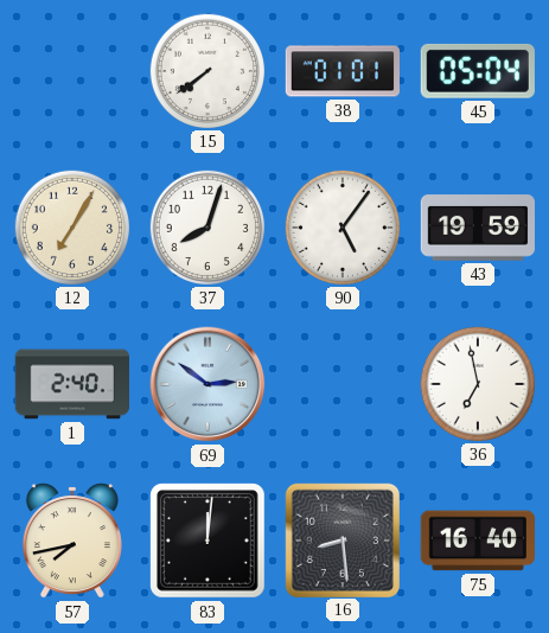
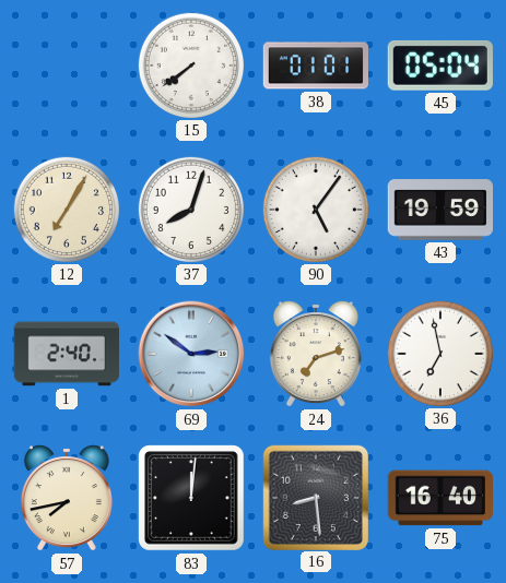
24: none -> 7:12
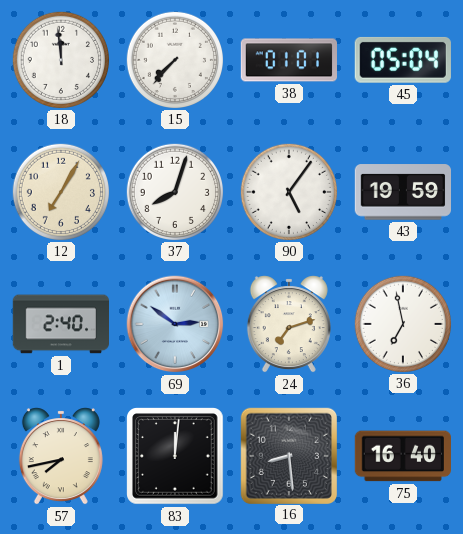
18: none -> 11:59
15: 7:39 -> 7:37
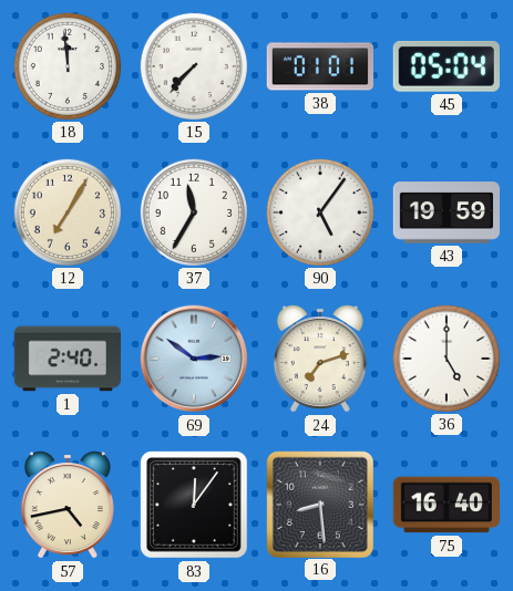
37: 8:03 -> 11:35
36: 6:58 -> 5:00
57: 7:43 -> 4:43
83: 12:01 -> 12:06
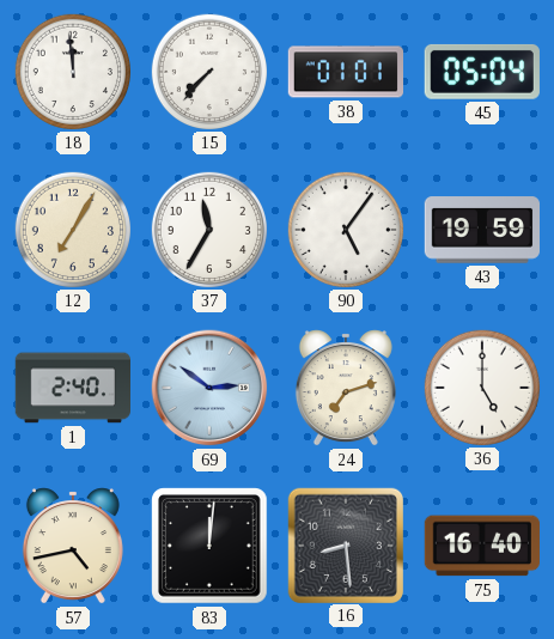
83: 12:06 -> 12:01
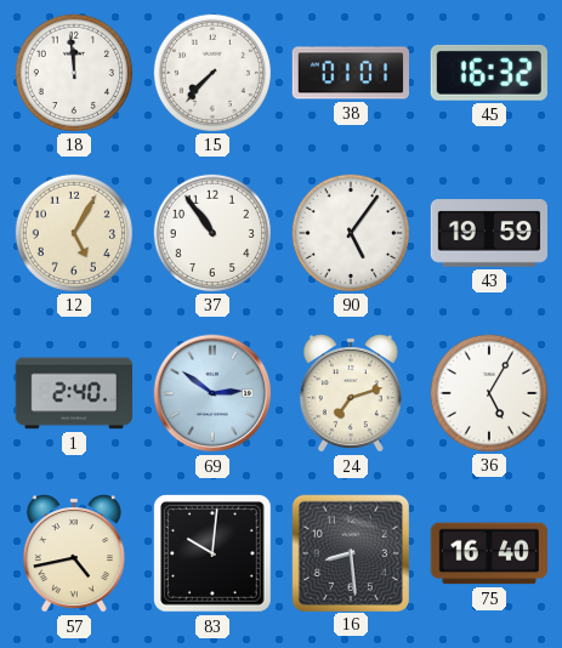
45: 05:04 -> 16:32
12: 7:05 -> 5:05
37: 11:35 -> 10:54
36: 5:00 -> 5:05
83: 12:01 -> 10:01
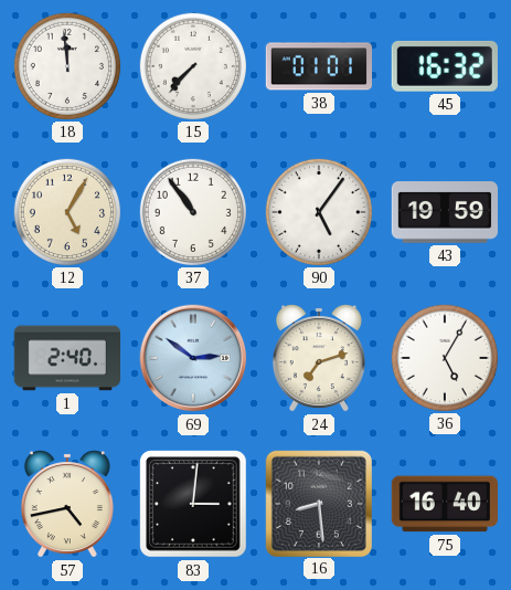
83: 10:01 -> 3:01
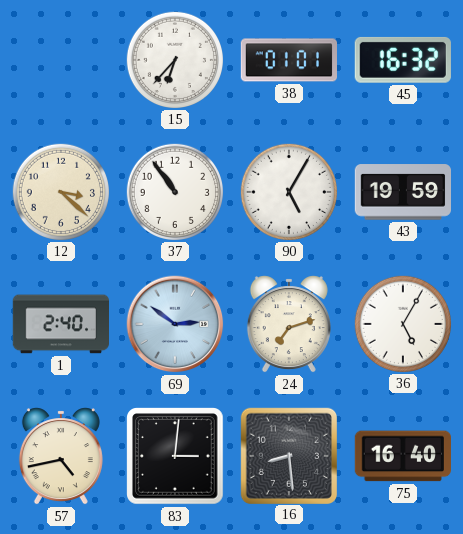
18: 11:59 -> none
15: 7:37 -> 6:37
12: 5:05 -> 3:22
90: 5:06 -> 5:05
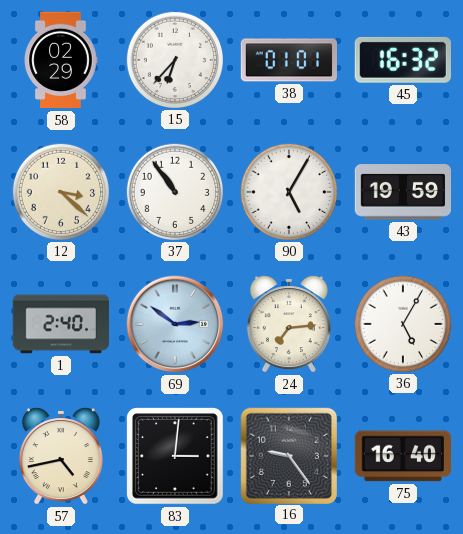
58: none -> 02:29
24: 7:12 -> 7:14
16: 8:29 -> 9:24
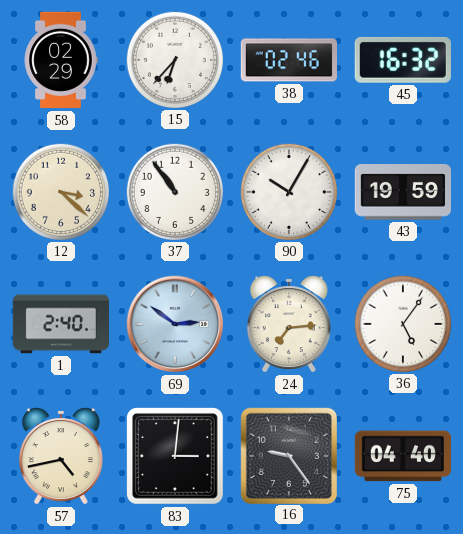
38: 01:01 -> 02:46
90: 5:05 -> 10:05
36: 5:05 -> 5:06
75: 16:40 -> 04:40
